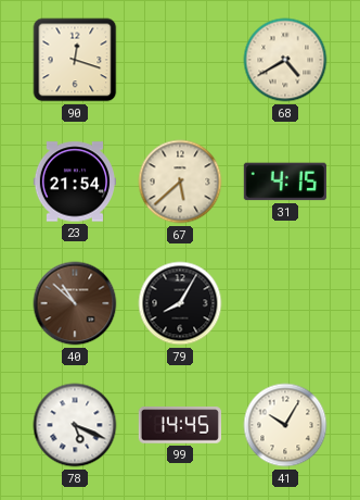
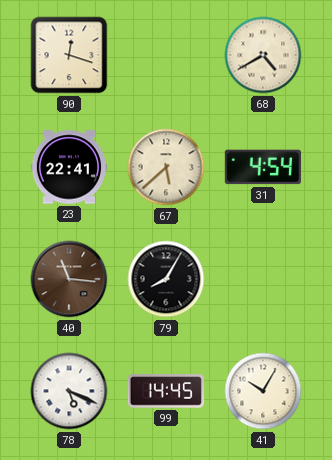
23: 21:54 -> 22:41
31: 4:15 -> 4:54
40: 10:52 -> 11:16
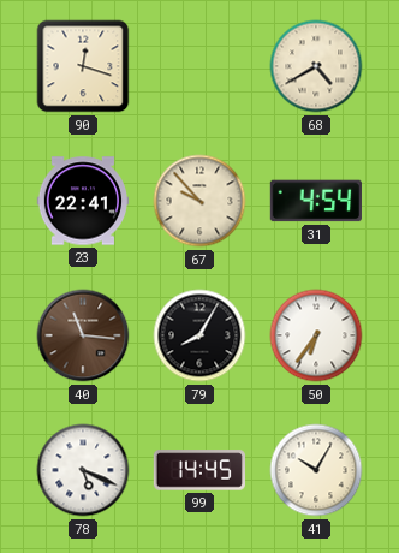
67: 5:38 -> 9:53
50: none -> 6:36
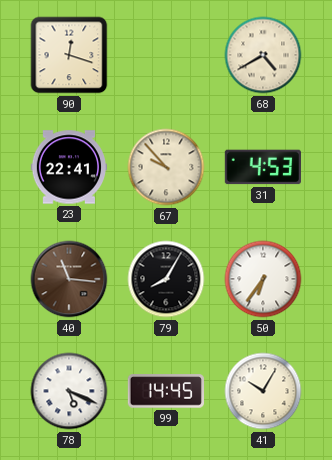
31: 4:54 -> 4:53
